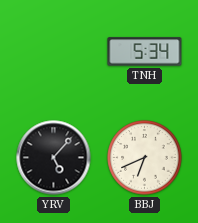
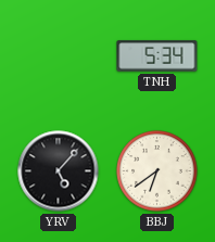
BBJ: 6:41 -> 6:39
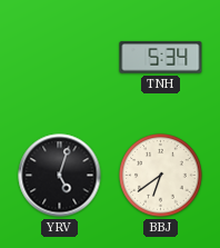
YRV: 5:07 -> 5:03
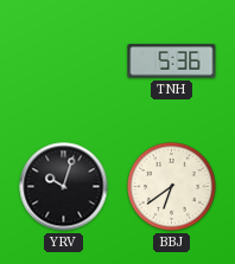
TNH: 5:34 -> 5:36
YRV: 5:03 -> 10:03
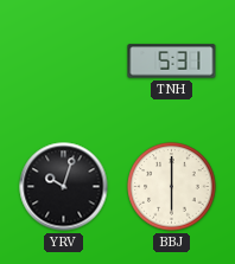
TNH: 5:36 -> 5:31
BBJ: 6:39 -> 6:00
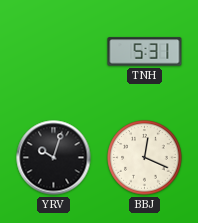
BBJ: 6:00 -> 12:19
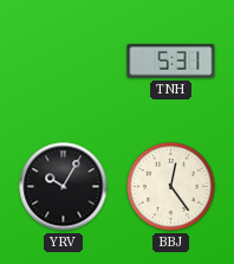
YRV: 10:03 -> 10:05
BBJ: 12:19 -> 12:24
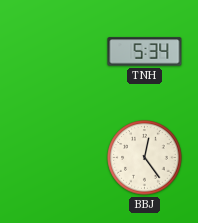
TNH: 5:31 -> 5:34
YRV: 10:05 -> none
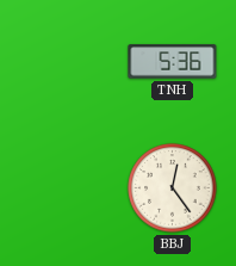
TNH: 5:34 -> 5:36
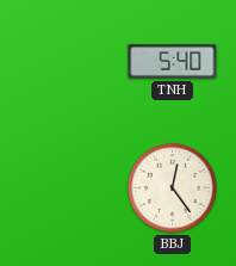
TNH: 5:36 -> 5:40
